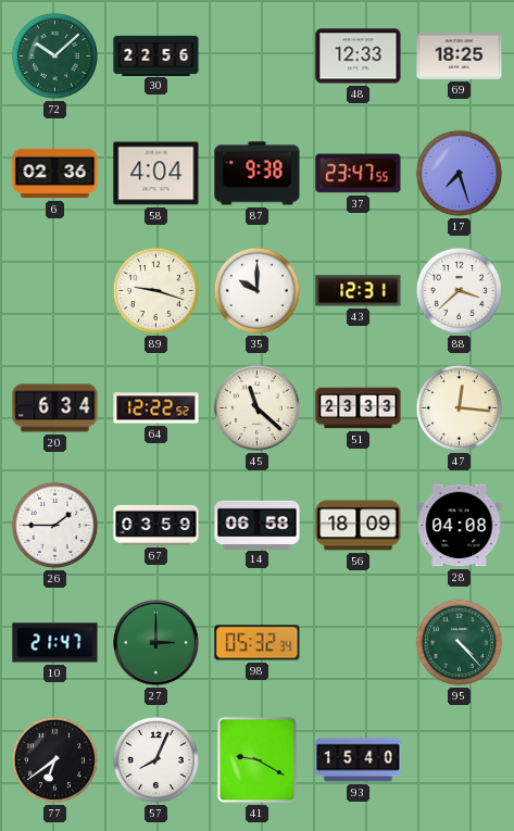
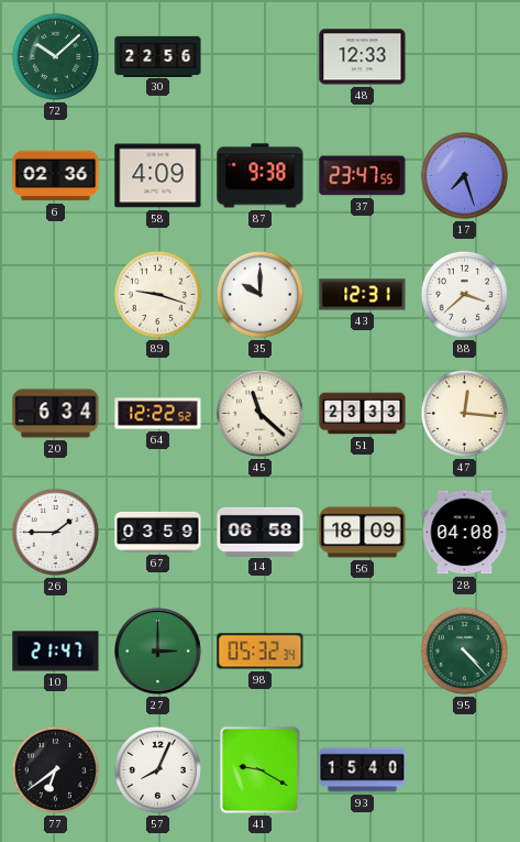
69: 18:25 -> none
58: 4:04 -> 4:09
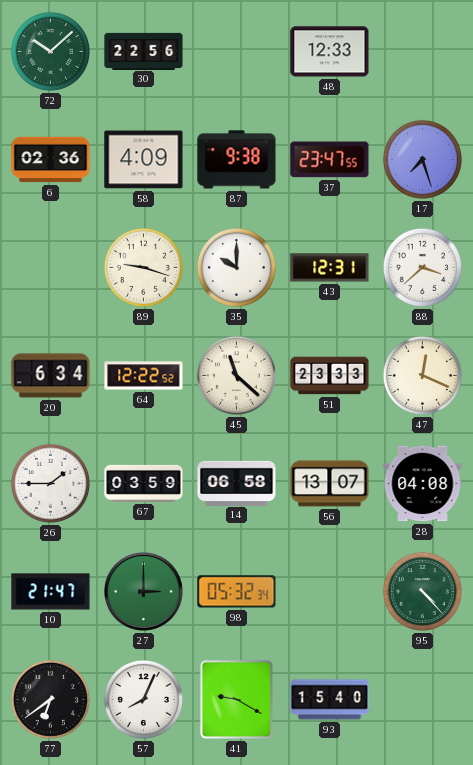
47: 12:16 -> 12:19
56: 18:09 -> 13:07
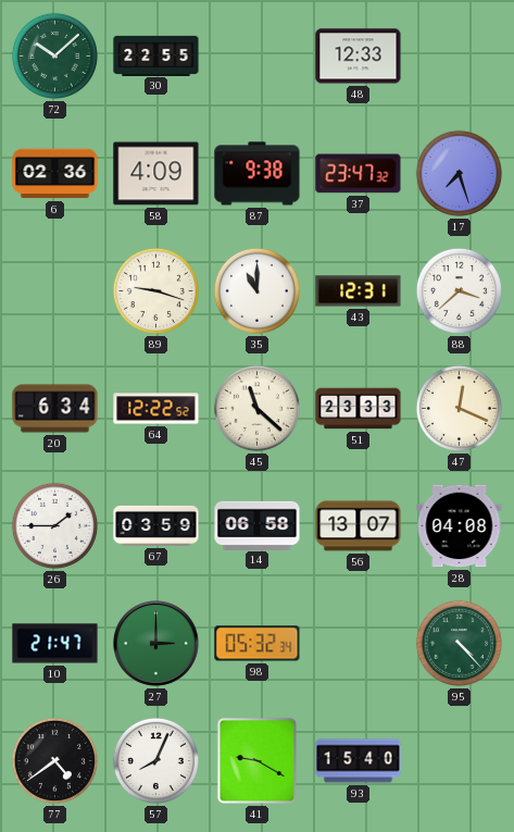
30: 22:56 -> 22:55
37: 23:47:55 -> 23:47:32
35: 10:00 -> 11:00
77: 6:39 -> 4:39
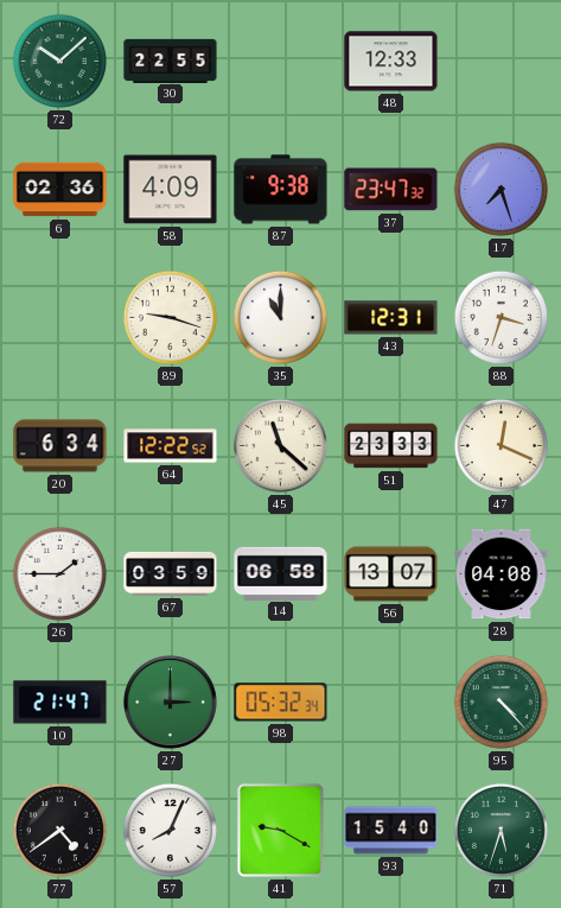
88: 3:38 -> 3:33
71: none -> 5:33
